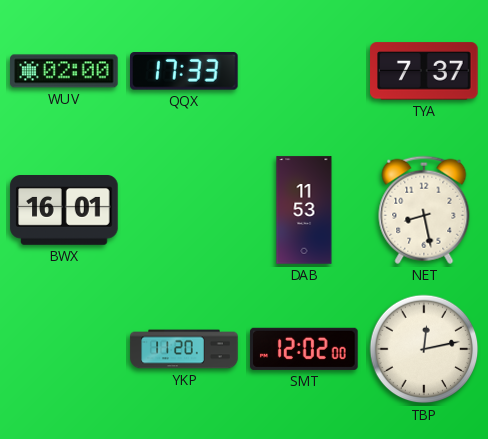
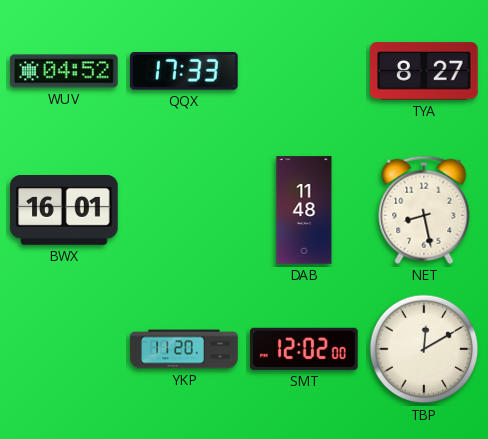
WUV: 02:00 -> 04:52
TYA: 7:37 -> 8:27
DAB: 11:53 -> 11:48
TBP: 12:13 -> 12:10
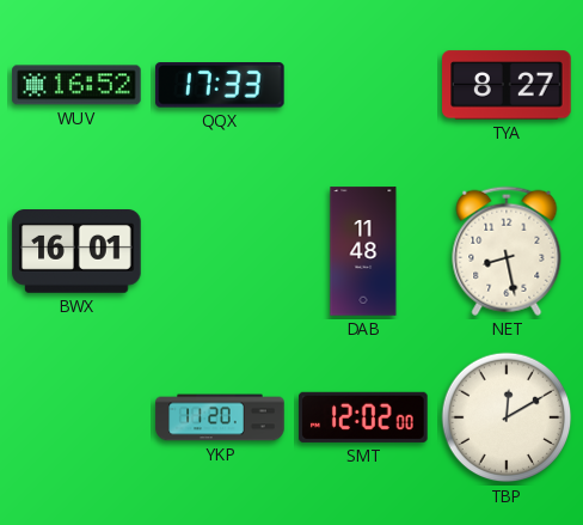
WUV: 04:52 -> 16:52
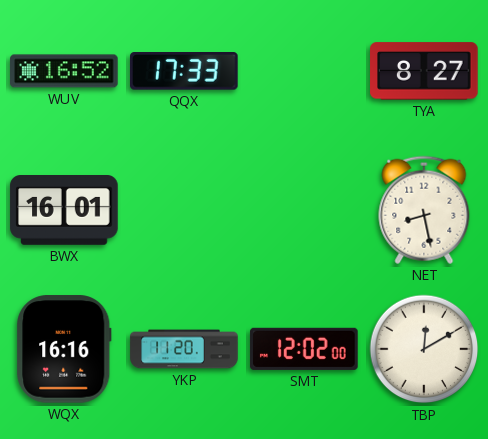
DAB: 11:48 -> none
WQX: none -> 16:16
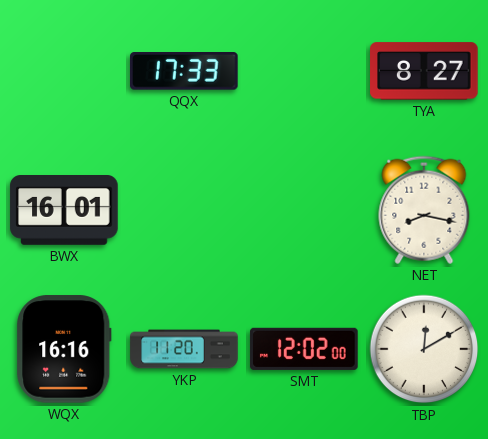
WUV: 16:52 -> none
NET: 8:28 -> 8:17
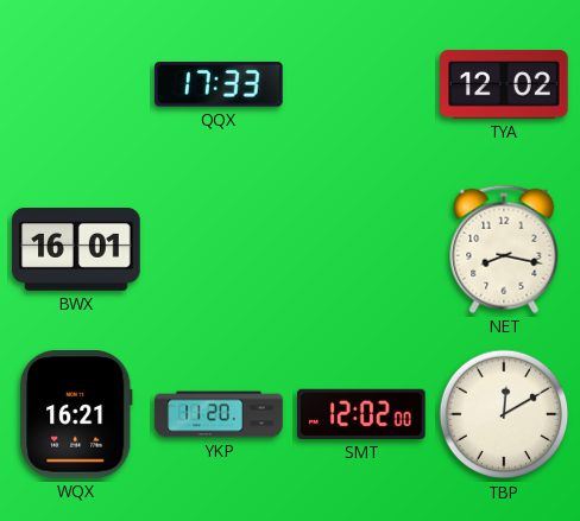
TYA: 8:27 -> 12:02
WQX: 16:16 -> 16:21
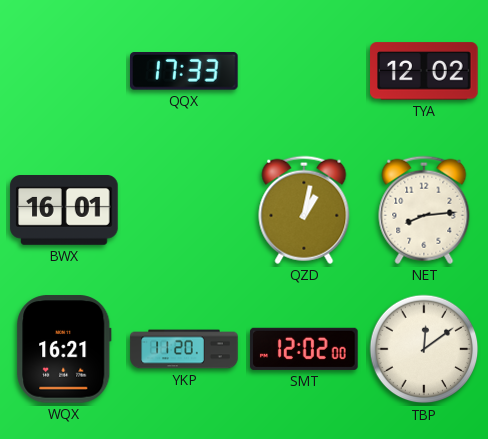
QZD: none -> 1:02
NET: 8:17 -> 8:14
TBP: 12:10 -> 12:09
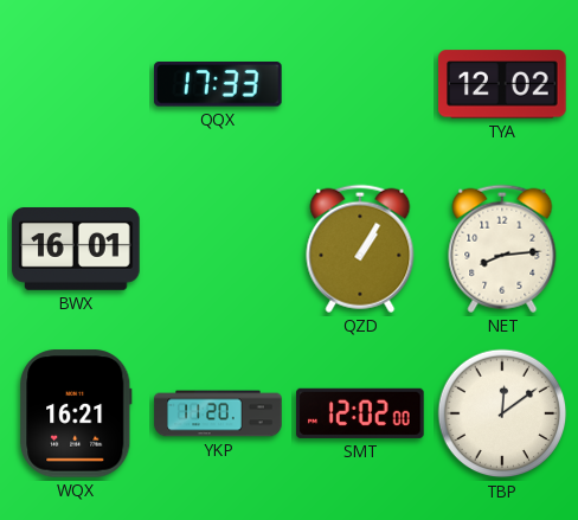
QZD: 1:02 -> 1:05
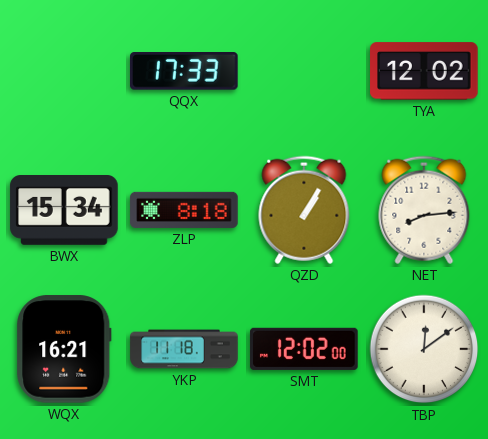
BWX: 16:01 -> 15:34
ZLP: none -> 8:18
YKP: 11:20 -> 11:18
